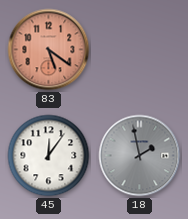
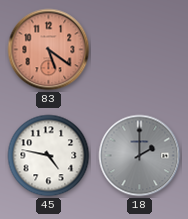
45: 12:06 -> 4:47
18: 1:58 -> 2:00
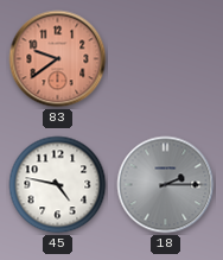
83: 5:21 -> 9:39
18: 2:00 -> 2:15
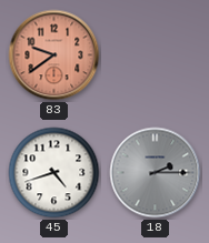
45: 4:47 -> 4:42
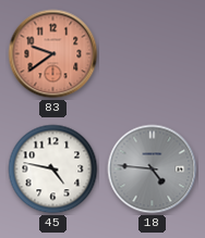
45: 4:42 -> 4:47
18: 2:15 -> 4:46
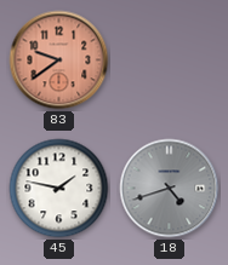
45: 4:47 -> 1:47
18: 4:46 -> 4:42
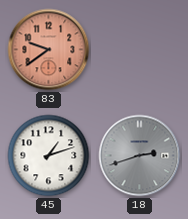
45: 1:47 -> 1:12
18: 4:42 -> 2:42
